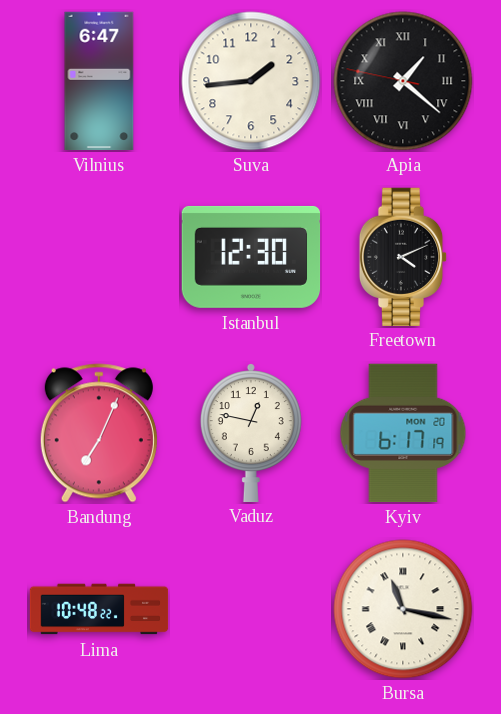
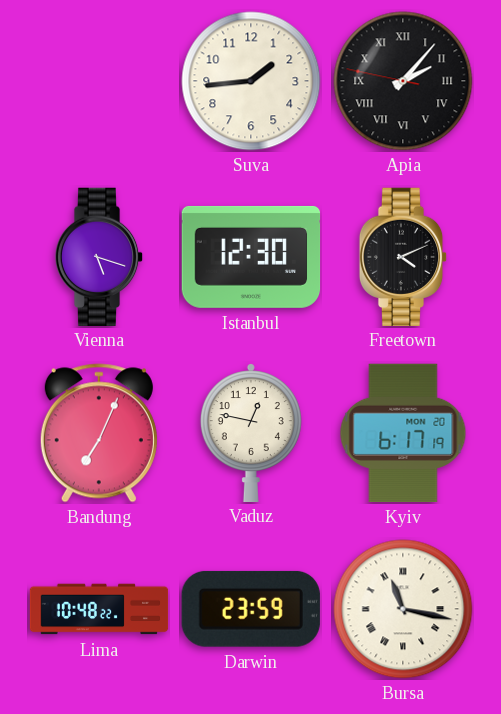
Vilnius: 6:47 -> none
Apia: 1:21 -> 2:06
Vienna: none -> 5:18
Darwin: none -> 23:59
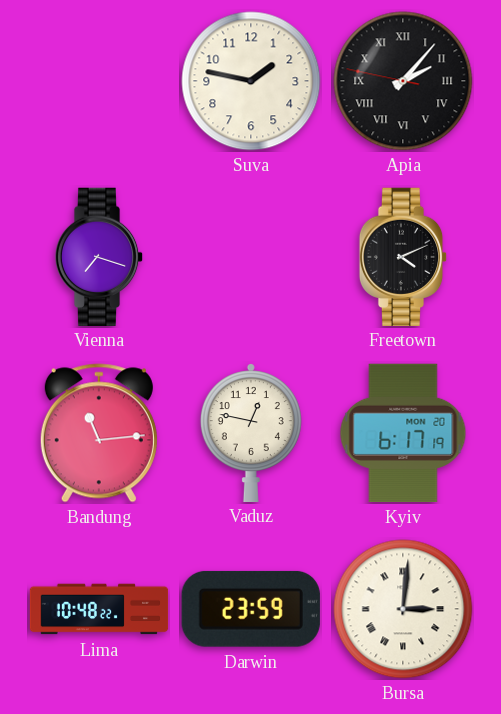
Suva: 1:44 -> 1:47
Vienna: 5:18 -> 7:18
Istanbul: 12:30 -> none
Bandung: 7:04 -> 11:14
Bursa: 11:17 -> 3:01
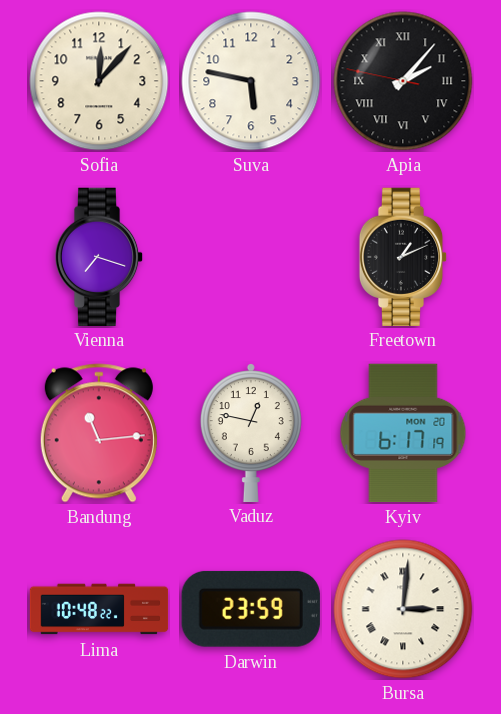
Sofia: none -> 12:07
Suva: 1:47 -> 5:47
Freetown: 4:11 -> 1:11
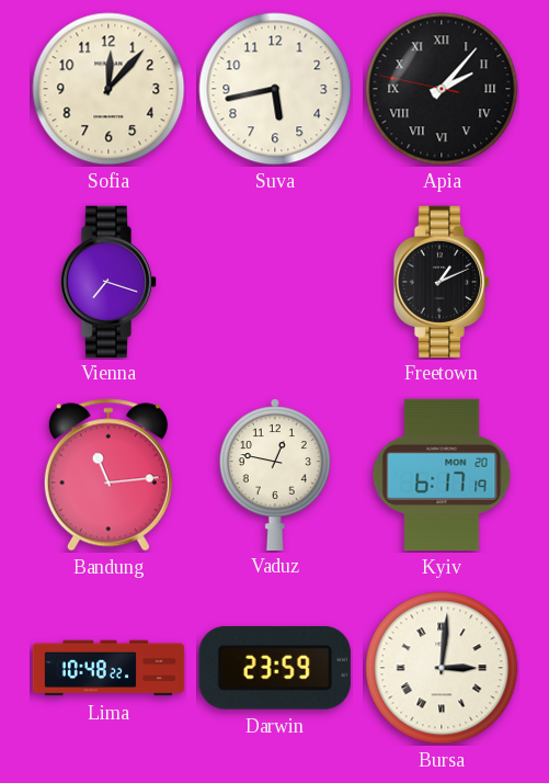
Suva: 5:47 -> 5:43
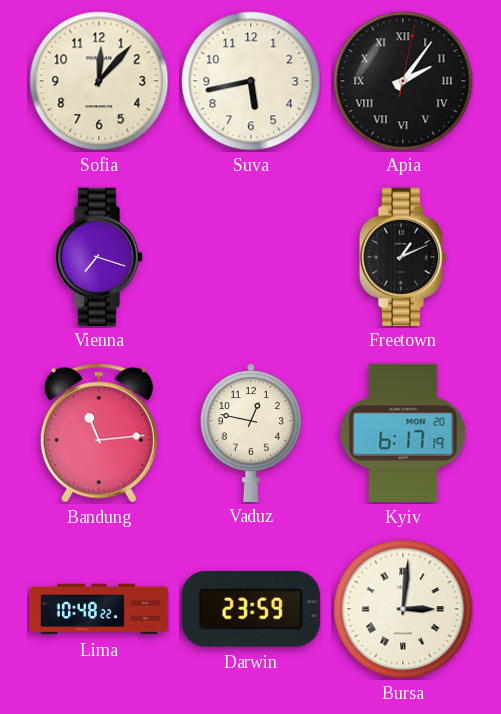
Apia: 2:06:47 -> 2:06:02
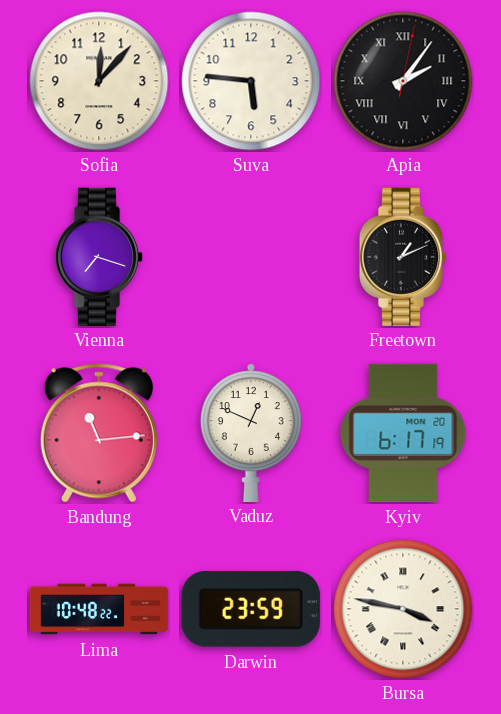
Suva: 5:43 -> 5:46
Vaduz: 12:47 -> 12:49
Bursa: 3:01 -> 3:47
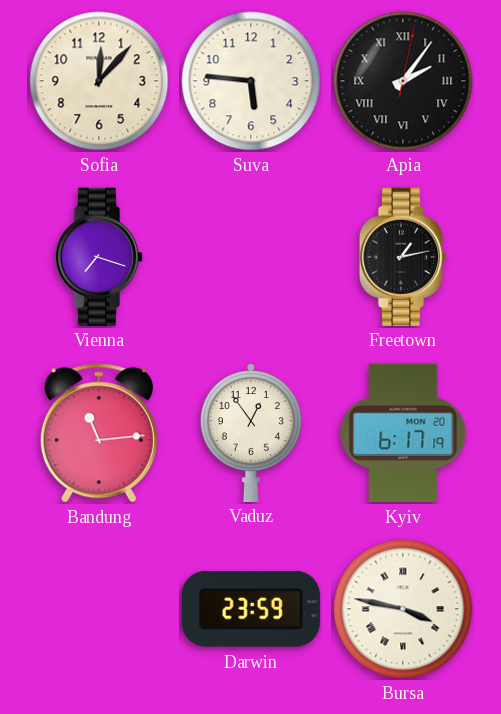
Freetown: 1:11 -> 1:13
Vaduz: 12:49 -> 12:54
Lima: 10:48 -> none
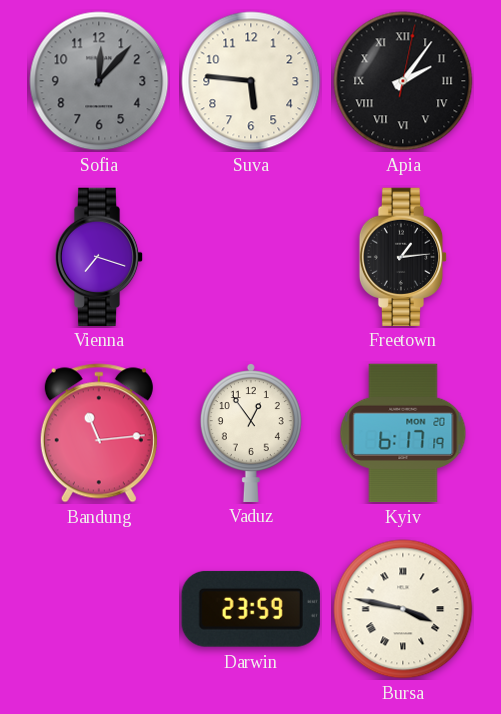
Sofia dial: cream -> grey
Freetown: 1:13 -> 1:14
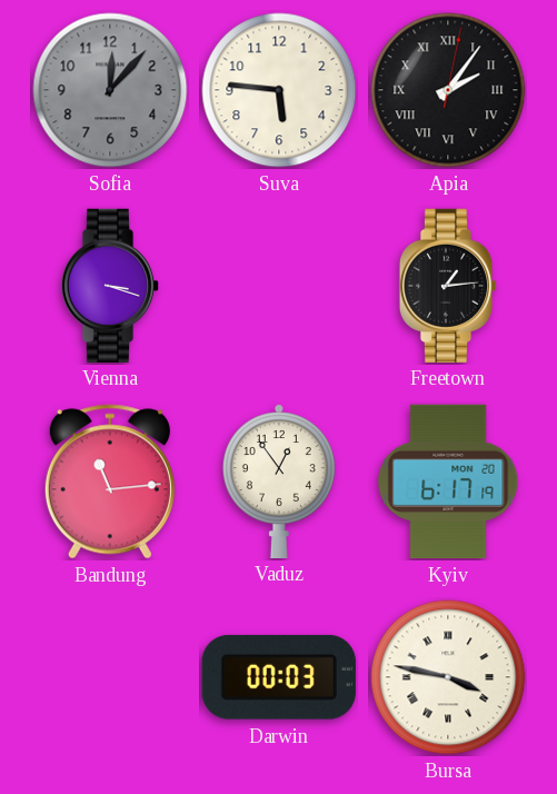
Vienna: 7:18 -> 3:18
Darwin: 23:59 -> 00:03
